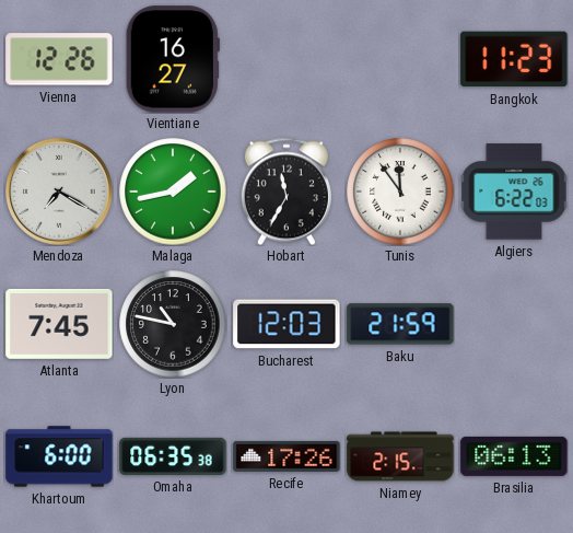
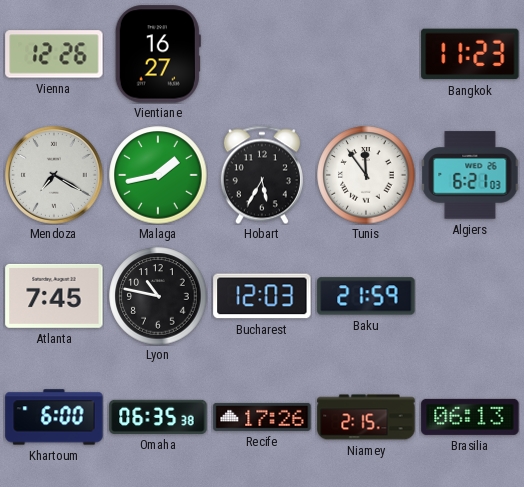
Hobart: 11:35 -> 5:35
Algiers: 6:22 -> 6:21
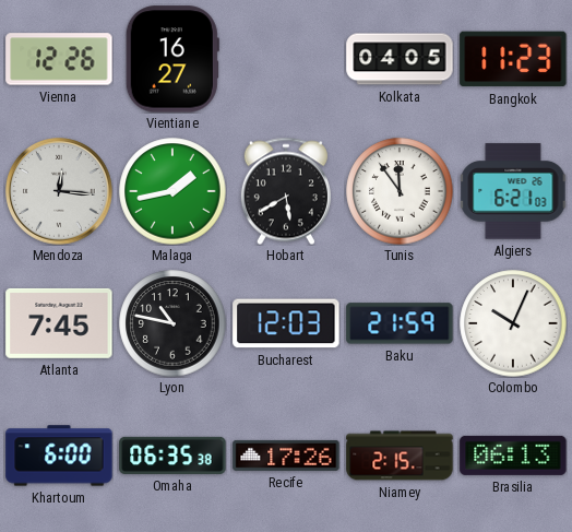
Kolkata: none -> 04:05
Mendoza: 7:20 -> 12:16
Hobart: 5:35 -> 5:40
Colombo: none -> 10:04
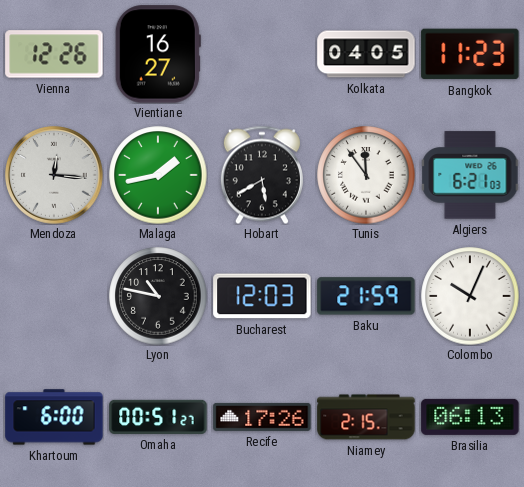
Atlanta: 7:45 -> none
Omaha: 06:35 -> 00:51
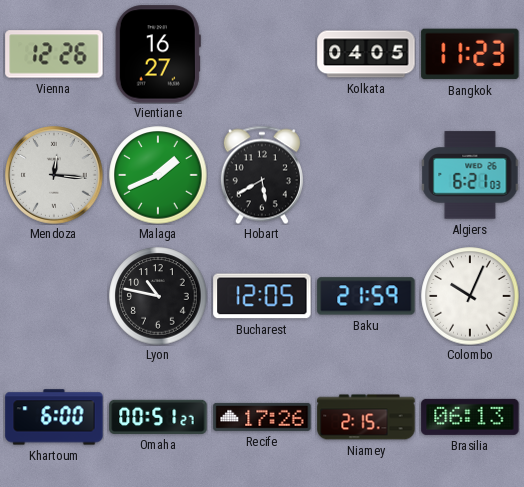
Malaga: 1:43 -> 1:41
Tunis: 11:54 -> none
Bucharest: 12:03 -> 12:05
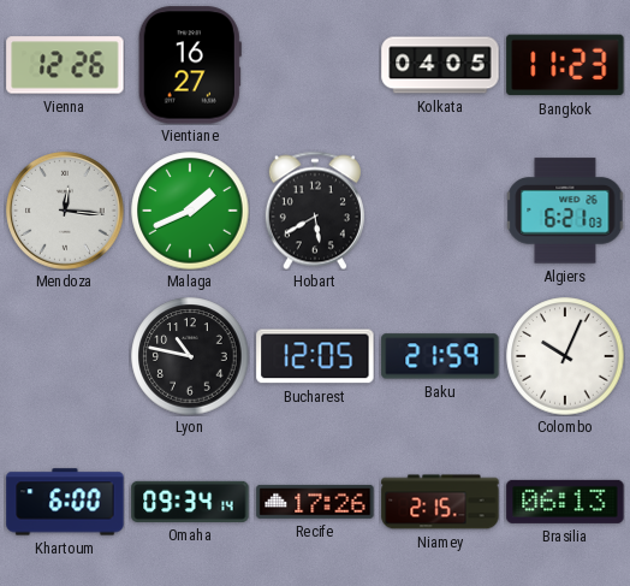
Omaha: 00:51 -> 09:34
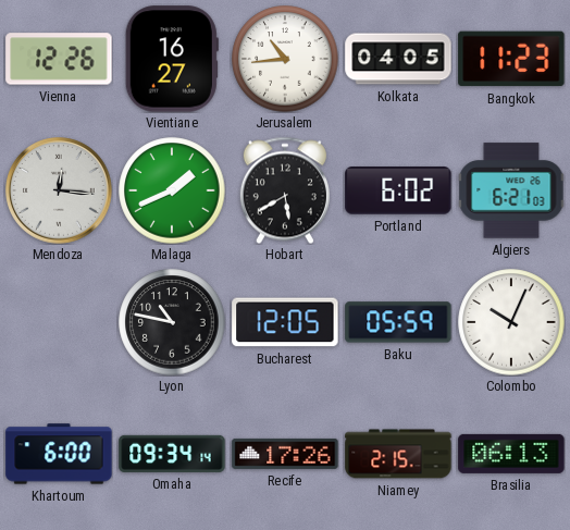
Jerusalem: none -> 10:44
Portland: none -> 6:02
Baku: 21:59 -> 05:59
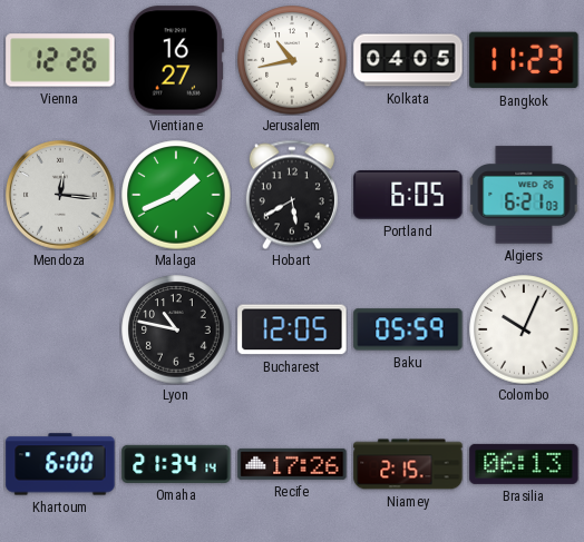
Jerusalem: 10:44 -> 10:43
Portland: 6:02 -> 6:05
Omaha: 09:34 -> 21:34
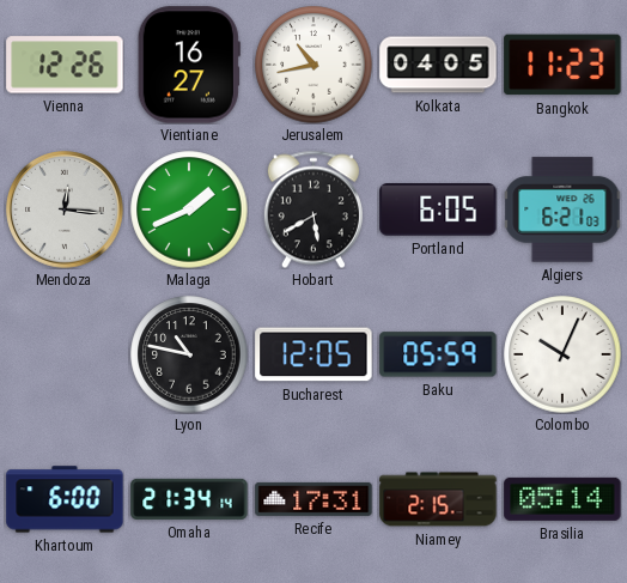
Recife: 17:26 -> 17:31
Brasilia: 06:13 -> 05:14
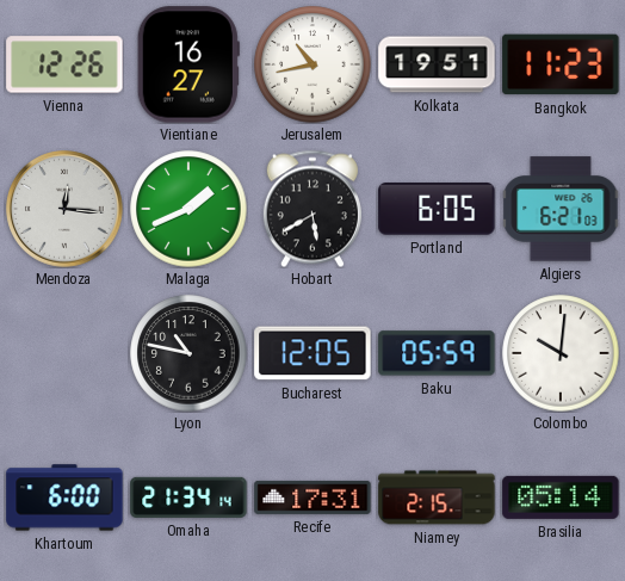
Kolkata: 04:05 -> 19:51
Colombo: 10:04 -> 10:01
